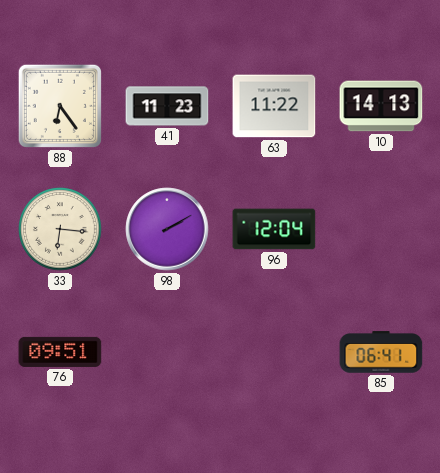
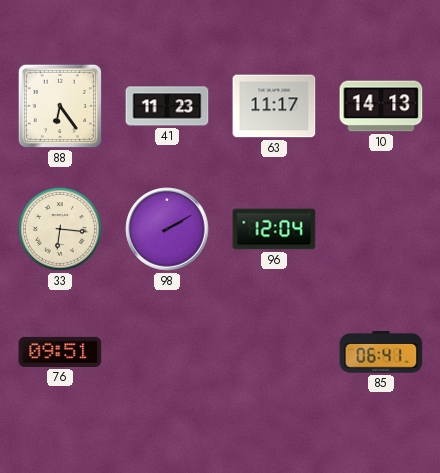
63: 11:22 -> 11:17
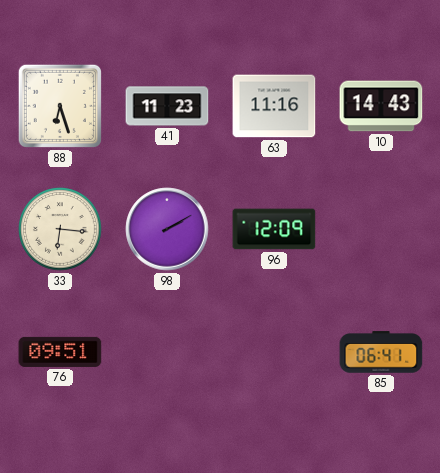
88: 6:24 -> 6:27
63: 11:17 -> 11:16
10: 14:13 -> 14:43
96: 12:04 -> 12:09
